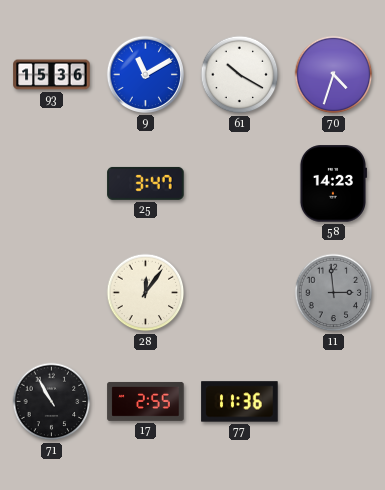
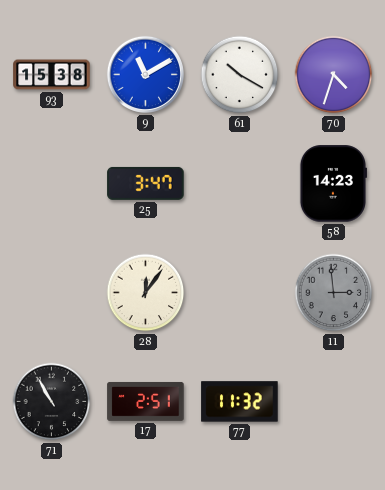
93: 15:36 -> 15:38
17: 2:55 -> 2:51
77: 11:36 -> 11:32
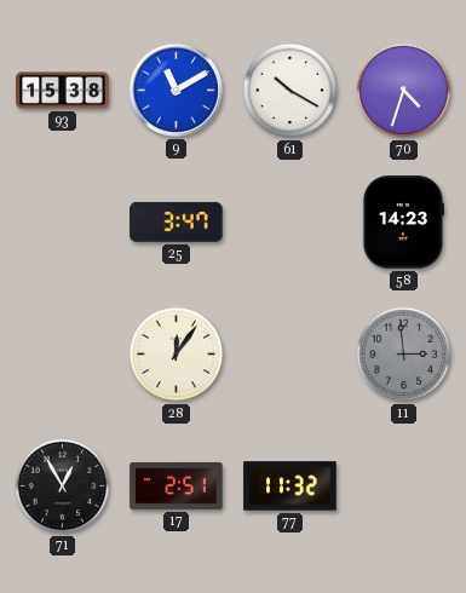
71: 10:55 -> 12:55
